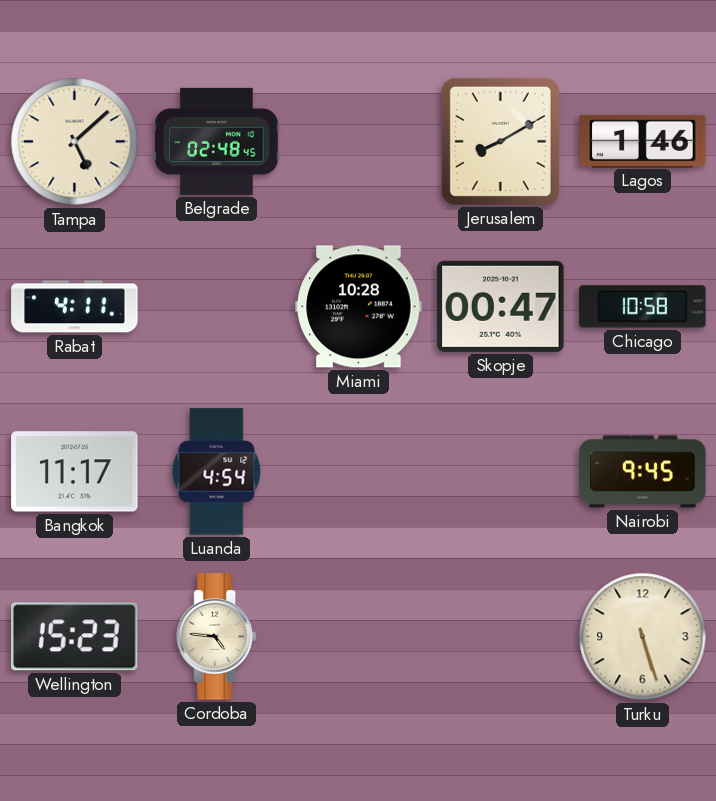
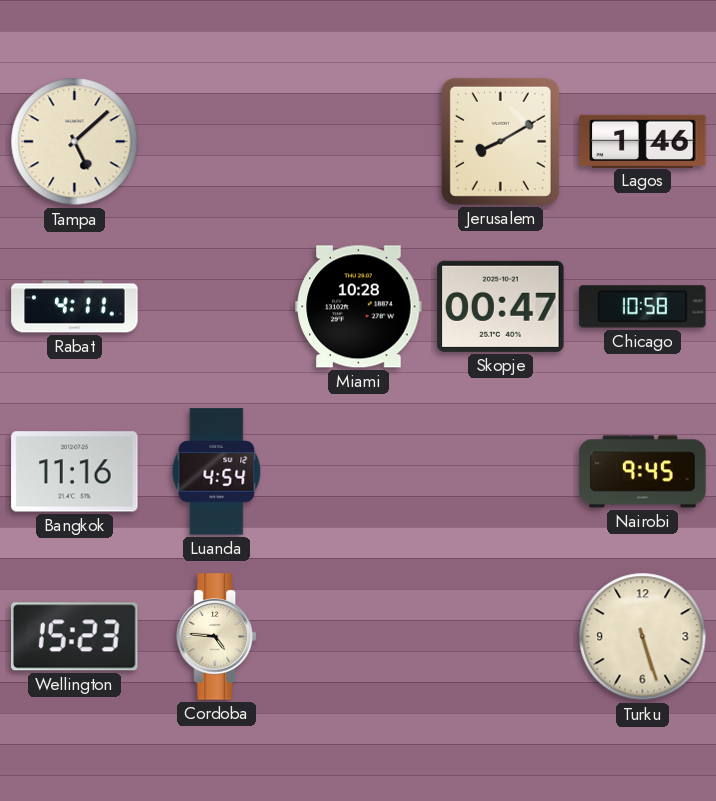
Belgrade: 02:48 -> none
Bangkok: 11:17 -> 11:16
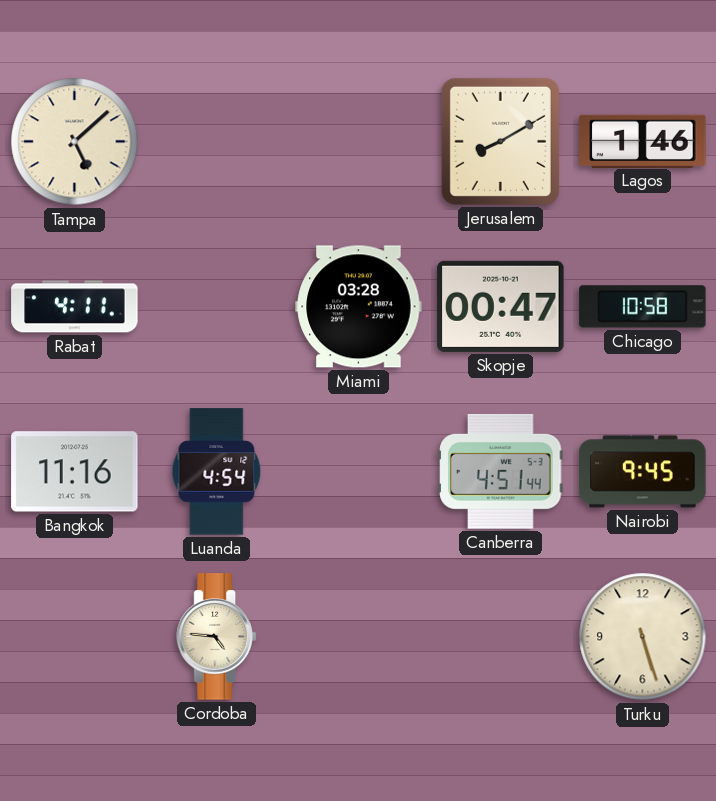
Miami: 10:28 -> 03:28
Canberra: none -> 4:51
Wellington: 15:23 -> none
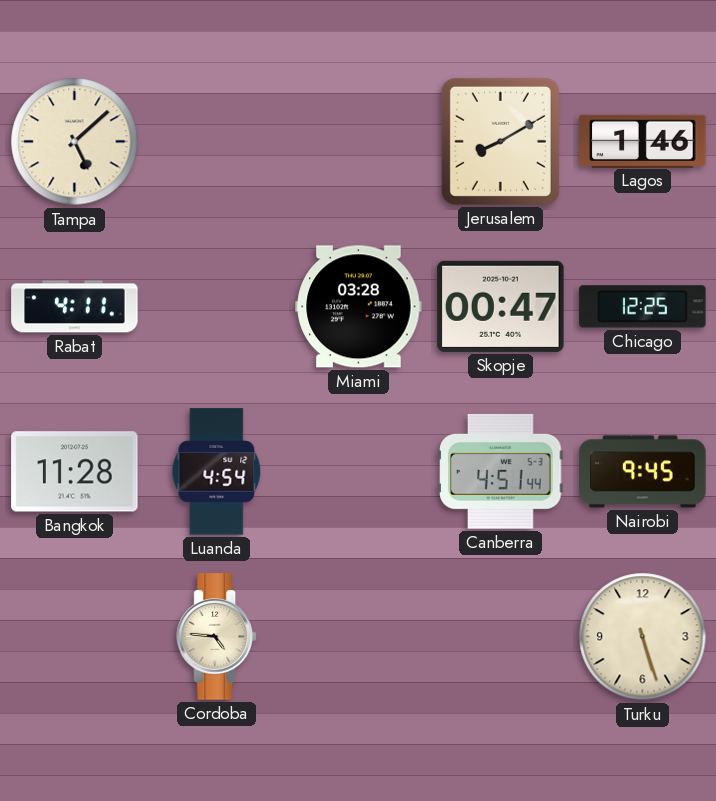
Chicago: 10:58 -> 12:25
Bangkok: 11:16 -> 11:28
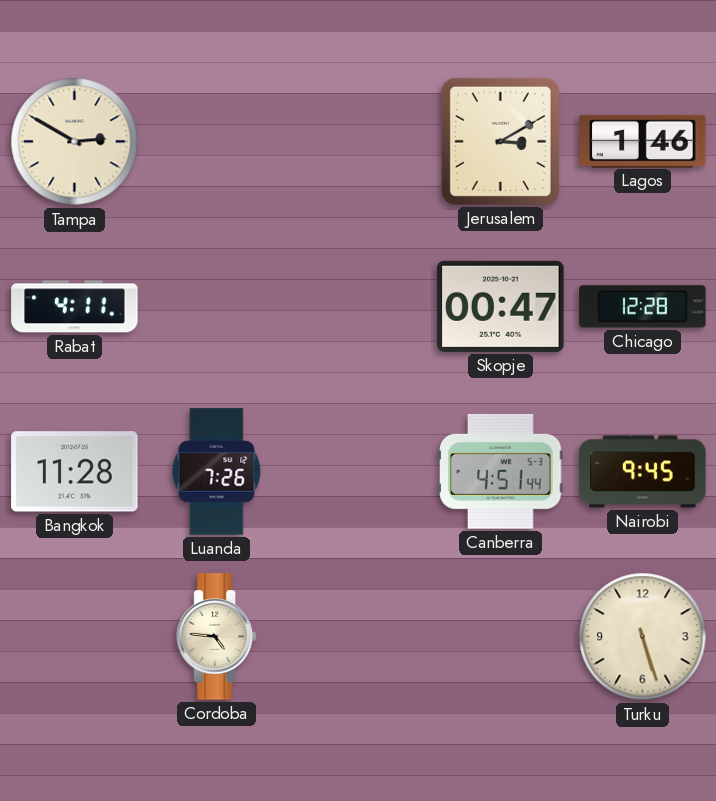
Tampa: 5:08 -> 2:50
Jerusalem: 8:10 -> 3:10
Miami: 03:28 -> none
Chicago: 12:25 -> 12:28
Luanda: 4:54 -> 7:26
